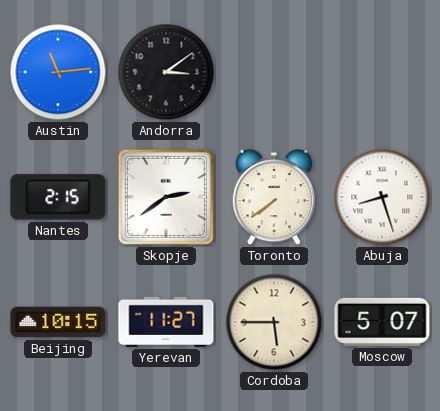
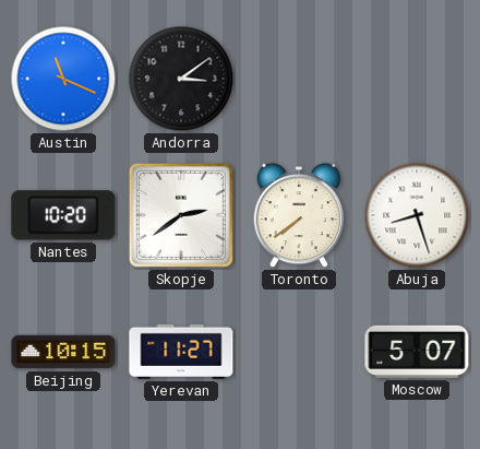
Austin: 11:14 -> 11:19
Nantes: 2:15 -> 10:20
Cordoba: 5:45 -> none
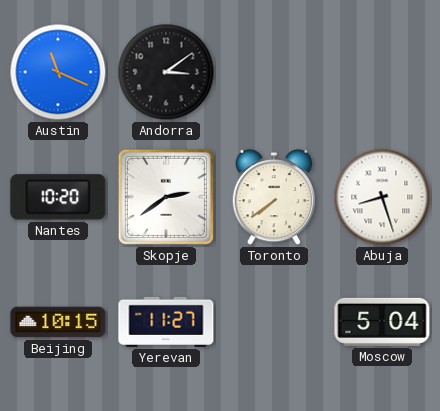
Moscow: 5:07 -> 5:04
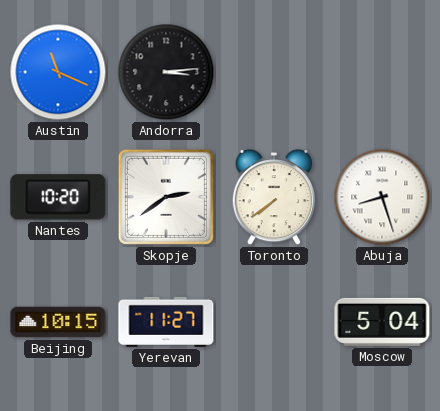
Andorra: 3:09 -> 3:14
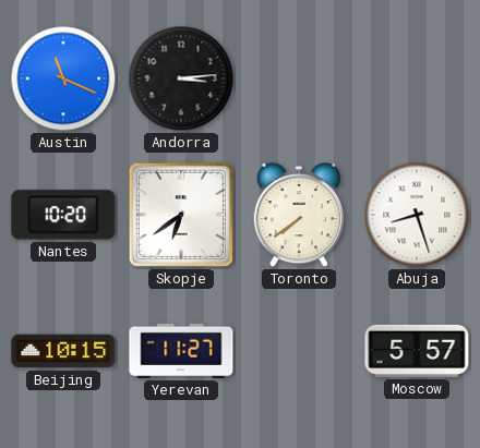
Skopje: 2:39 -> 6:39
Moscow: 5:04 -> 5:57
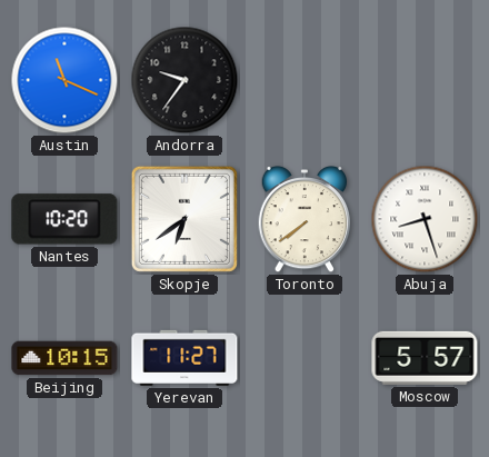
Andorra: 3:14 -> 9:36
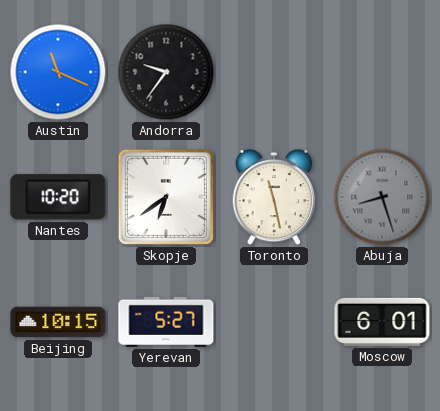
Toronto: 7:39 -> 11:28
Abuja dial: white -> grey
Yerevan: 11:27 -> 5:27
Moscow: 5:57 -> 6:01
